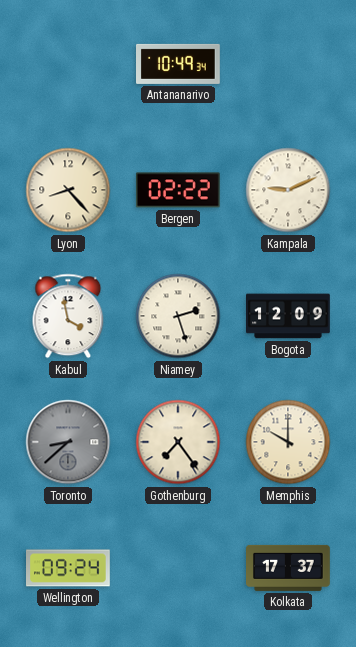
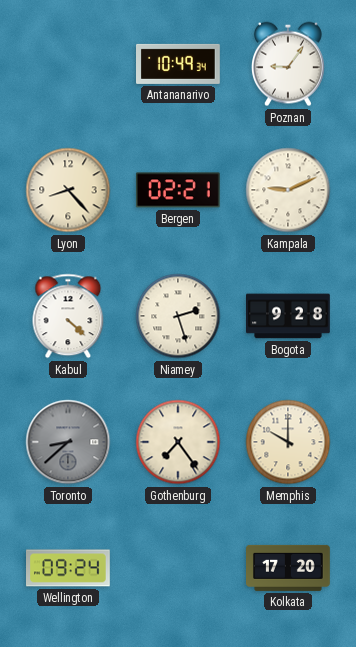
Poznan: none -> 9:06
Bergen: 02:22 -> 02:21
Kabul: 3:58 -> 4:22
Bogota: 12:09 -> 9:28
Kolkata: 17:37 -> 17:20
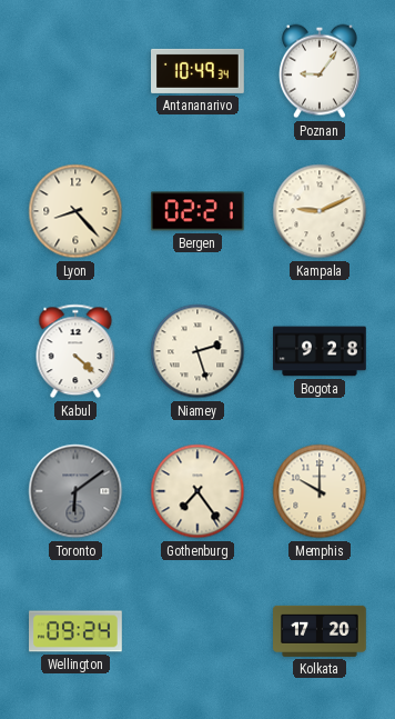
Toronto: 8:38 -> 6:09
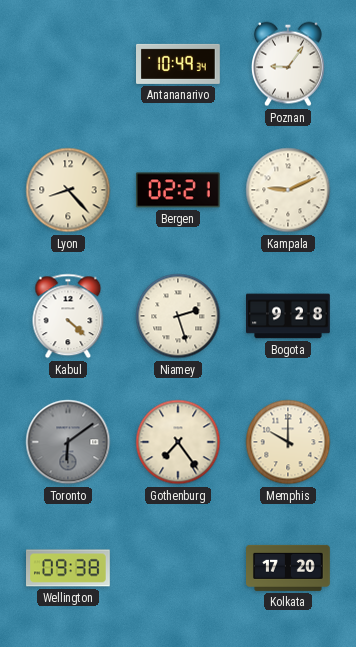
Wellington: 09:24 -> 09:38
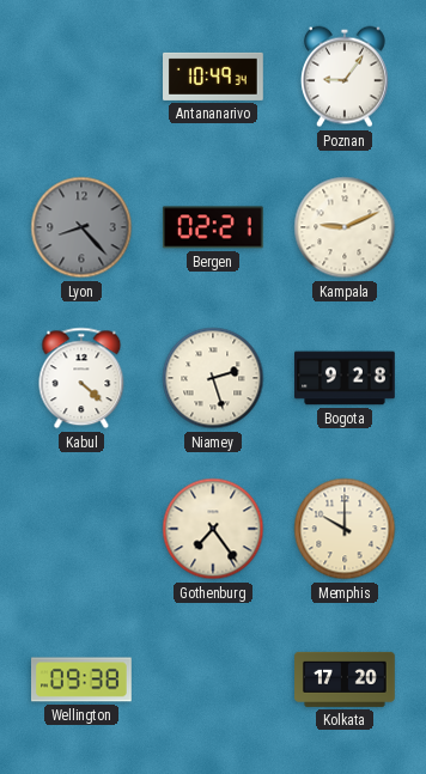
Lyon dial: cream -> grey
Toronto: 6:09 -> none
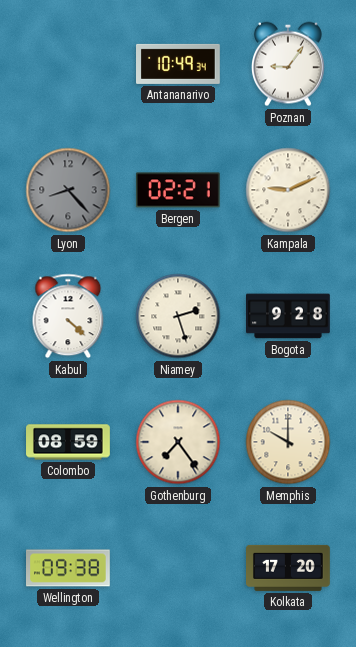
Colombo: none -> 08:59
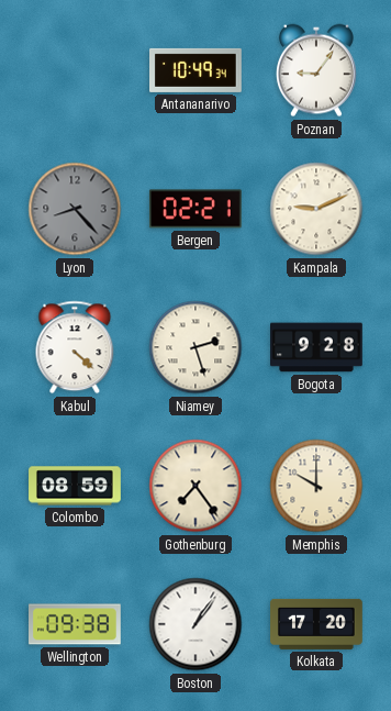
Boston: none -> 1:06
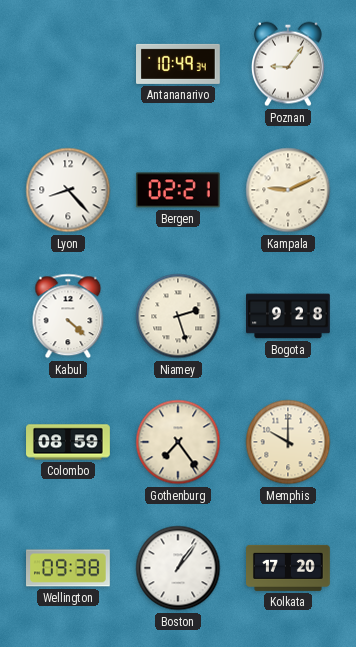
Lyon dial: grey -> white
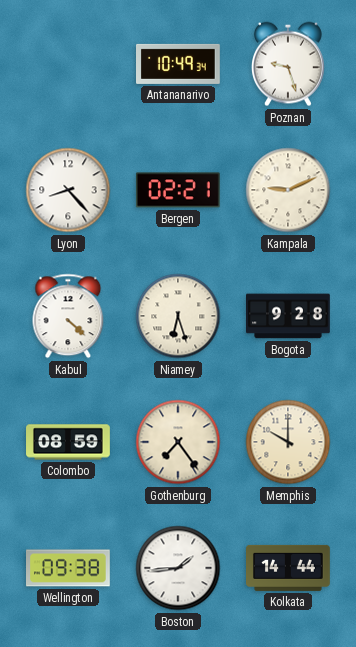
Poznan: 9:06 -> 9:27
Niamey: 2:27 -> 6:27
Boston: 1:06 -> 1:44
Kolkata: 17:20 -> 14:44
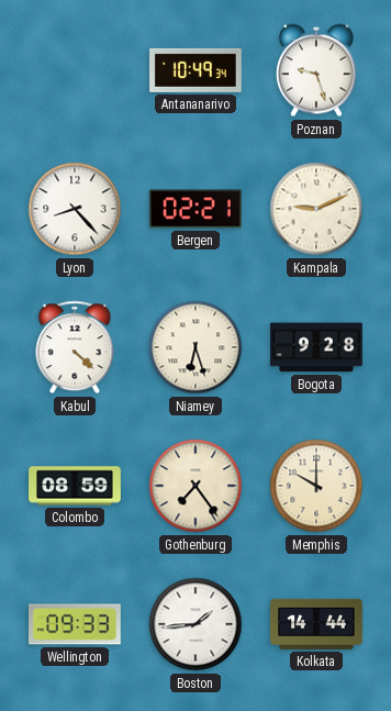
Wellington: 09:38 -> 09:33
